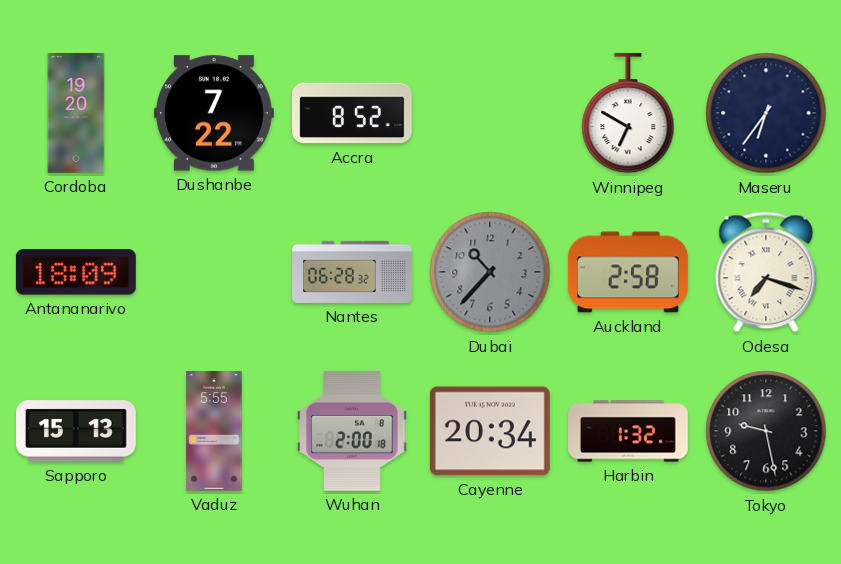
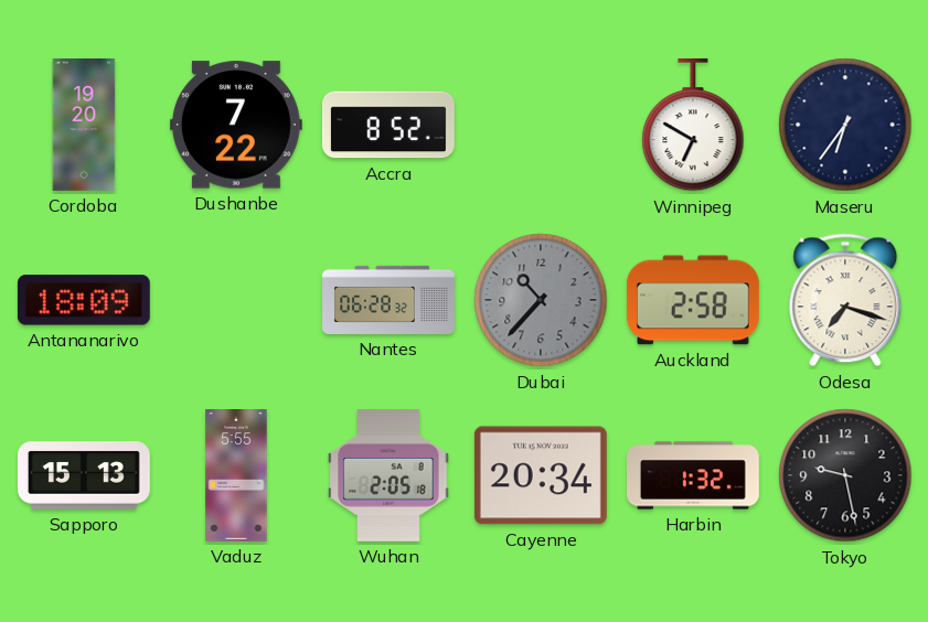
Wuhan: 2:00 -> 2:05
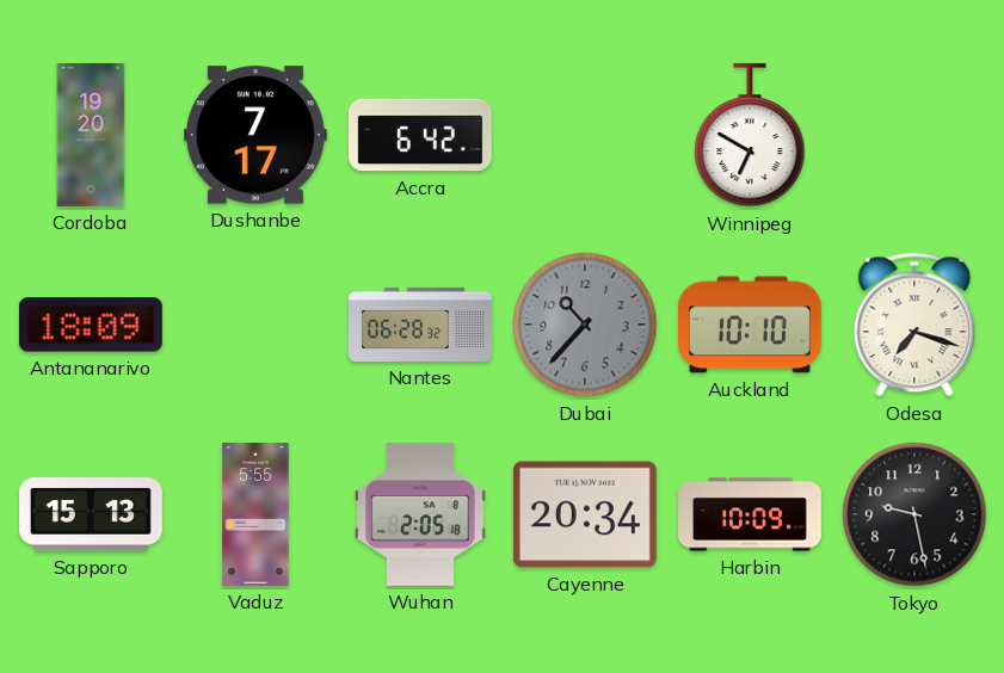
Dushanbe: 7:22 -> 7:17
Accra: 8:52 -> 6:42
Maseru: 6:36 -> none
Auckland: 2:58 -> 10:10
Harbin: 1:32 -> 10:09
